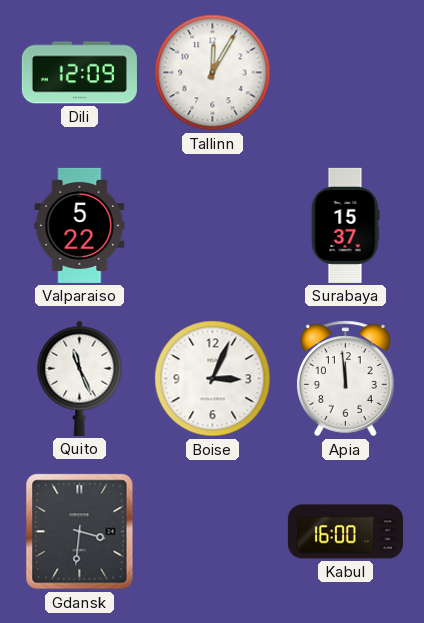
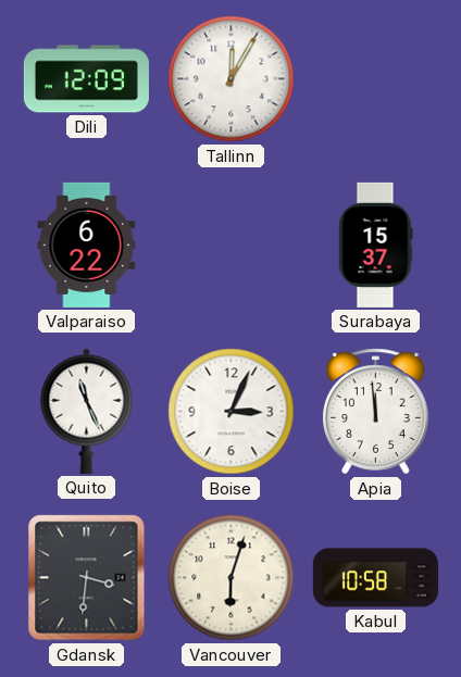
Valparaiso: 5:22 -> 6:22
Vancouver: none -> 6:03
Kabul: 16:00 -> 10:58
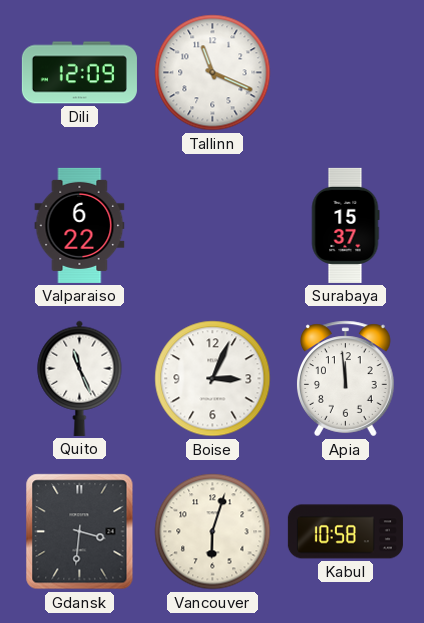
Tallinn: 12:05 -> 11:19
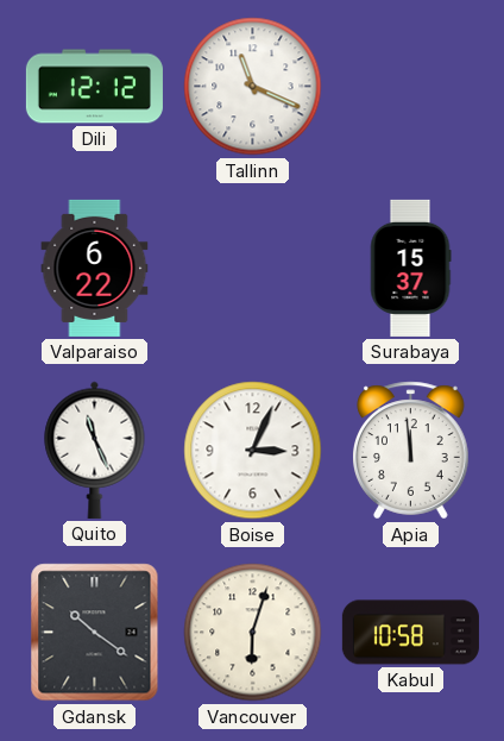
Dili: 12:09 -> 12:12
Gdansk: 3:31 -> 10:21
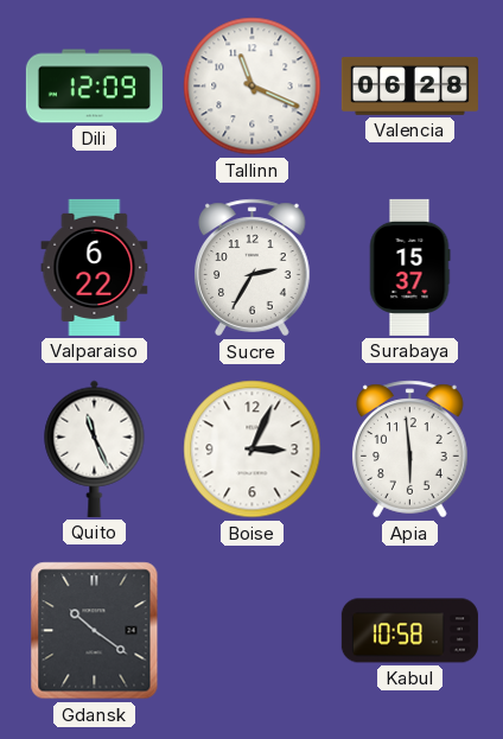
Dili: 12:12 -> 12:09
Valencia: none -> 06:28
Sucre: none -> 2:35
Apia: 11:59 -> 5:59
Vancouver: 6:03 -> none
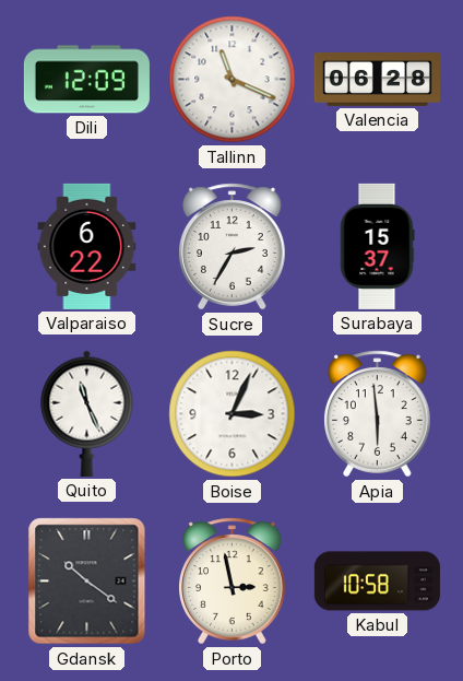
Porto: none -> 2:58
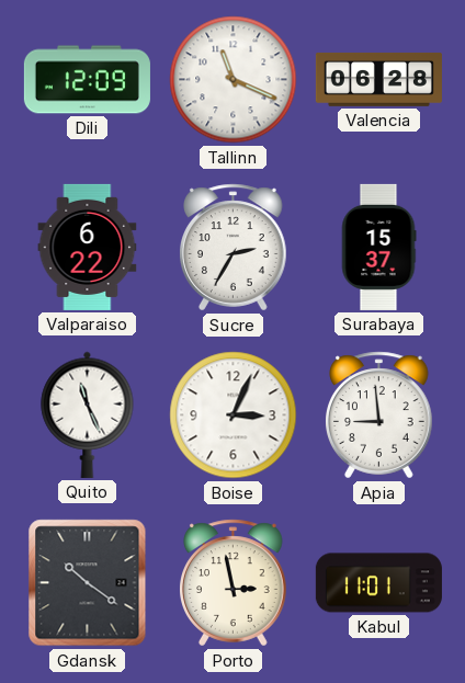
Apia: 5:59 -> 8:59
Kabul: 10:58 -> 11:01
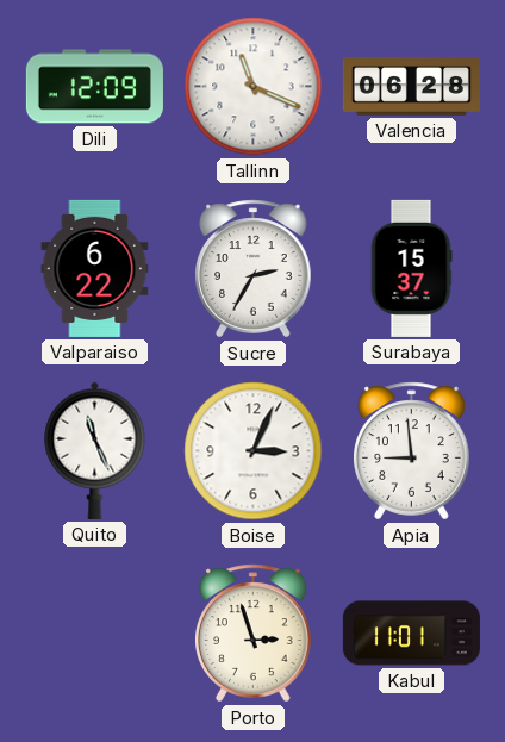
Gdansk: 10:21 -> none
Porto: 2:58 -> 2:57
